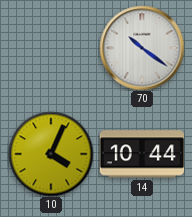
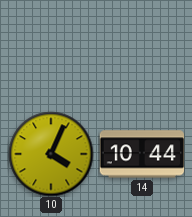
70: 10:21 -> none
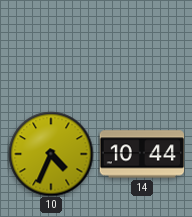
10: 4:04 -> 4:34
